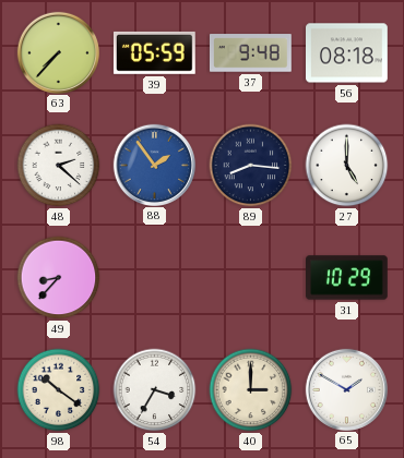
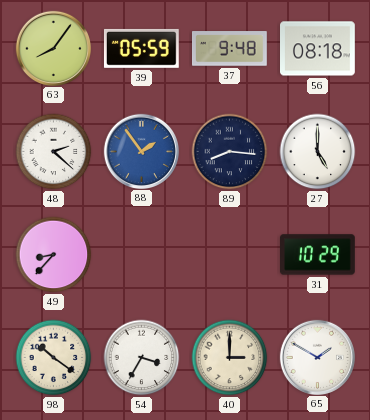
63: 7:37 -> 8:06
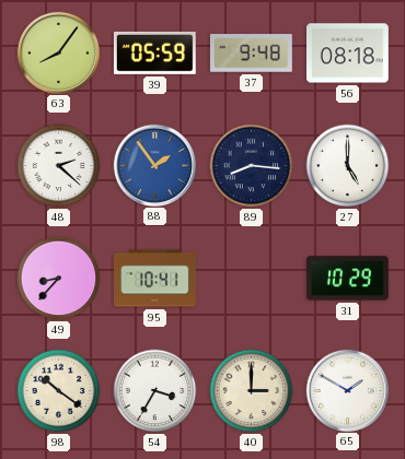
95: none -> 10:41
